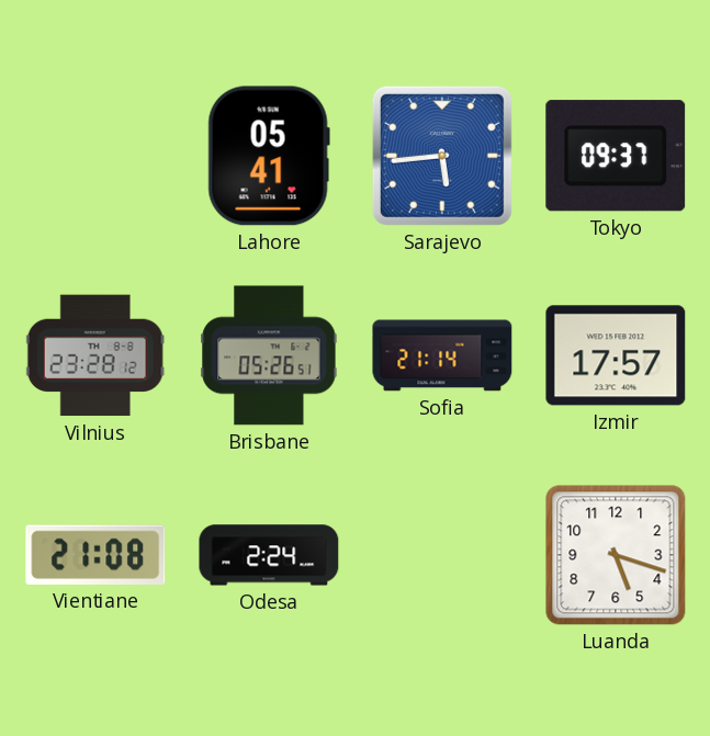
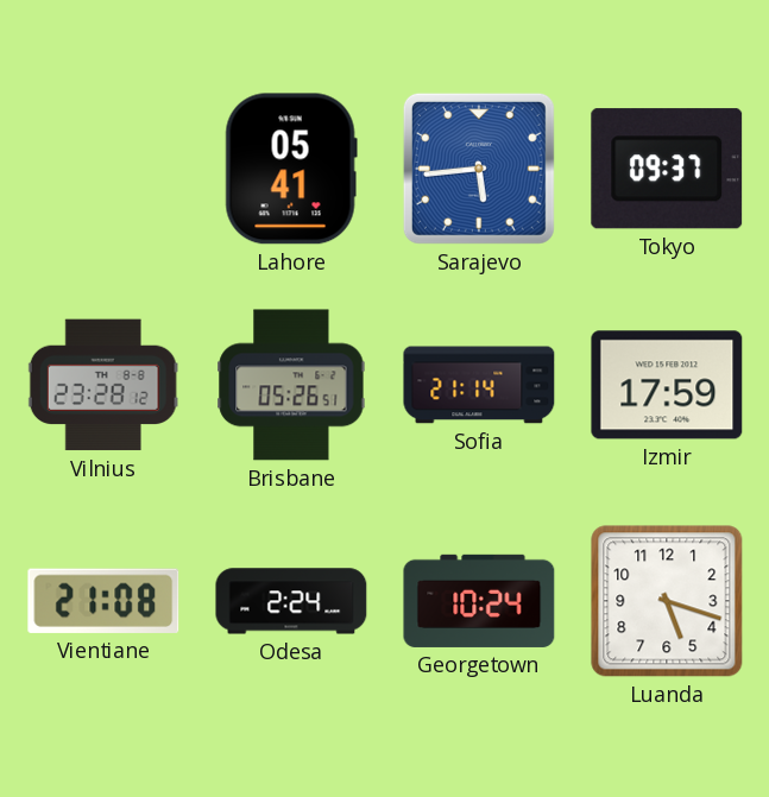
Izmir: 17:57 -> 17:59
Georgetown: none -> 10:24
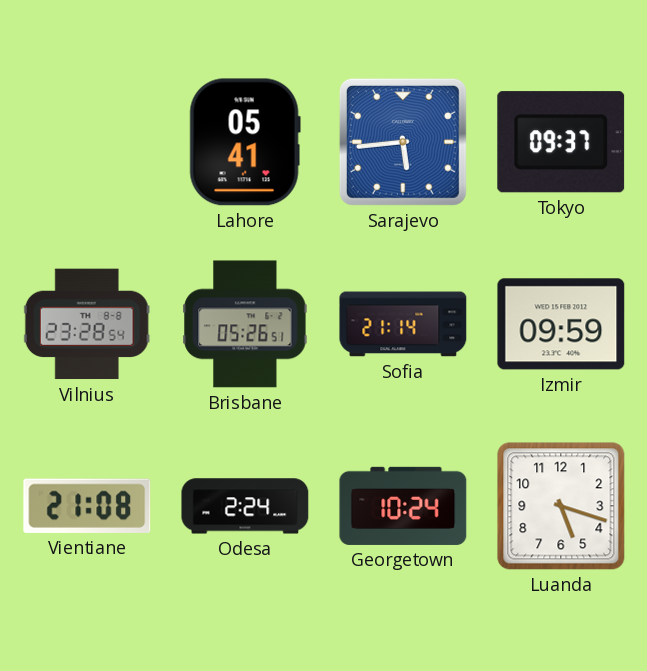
Vilnius: 23:28:12 -> 23:28:54
Izmir: 17:59 -> 09:59
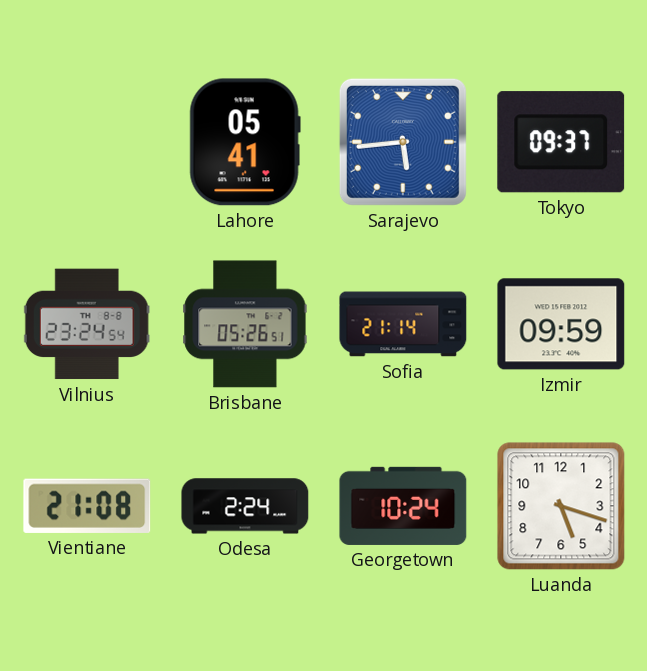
Vilnius: 23:28 -> 23:24
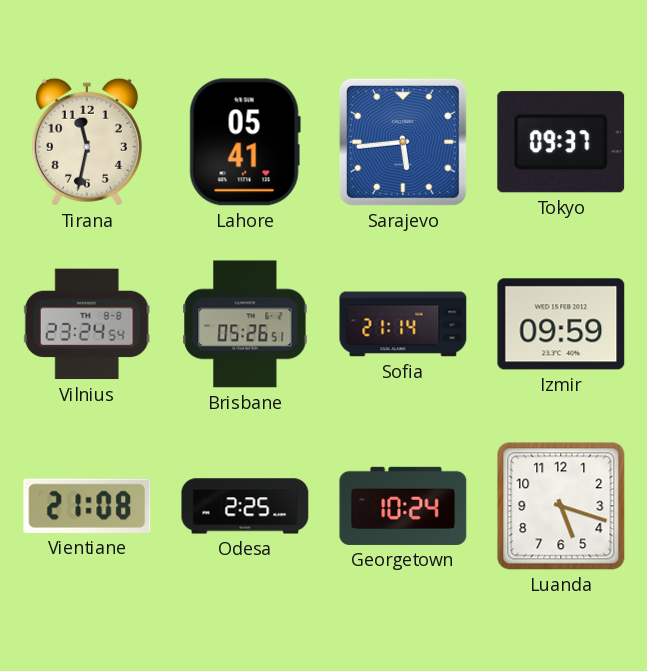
Tirana: none -> 11:32
Odesa: 2:24 -> 2:25
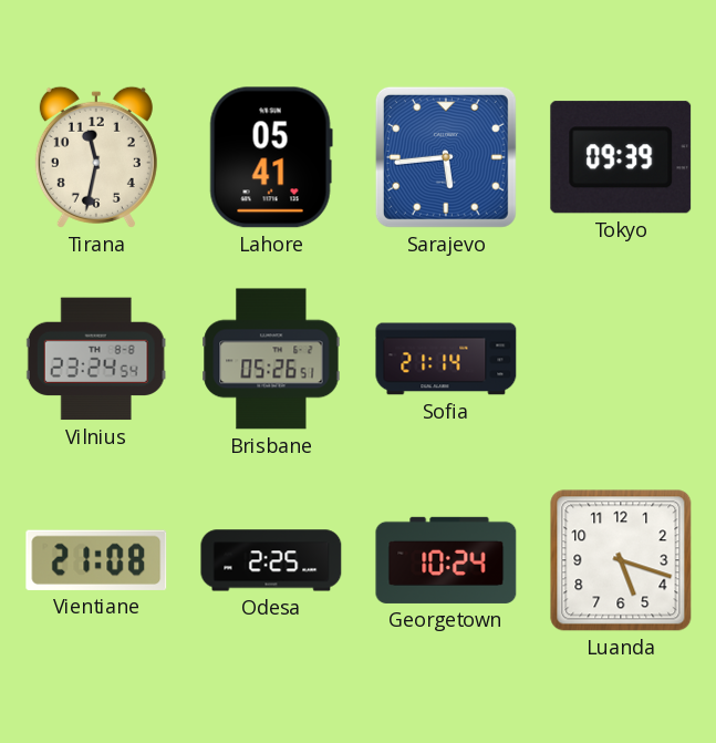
Tokyo: 09:37 -> 09:39
Izmir: 09:59 -> none
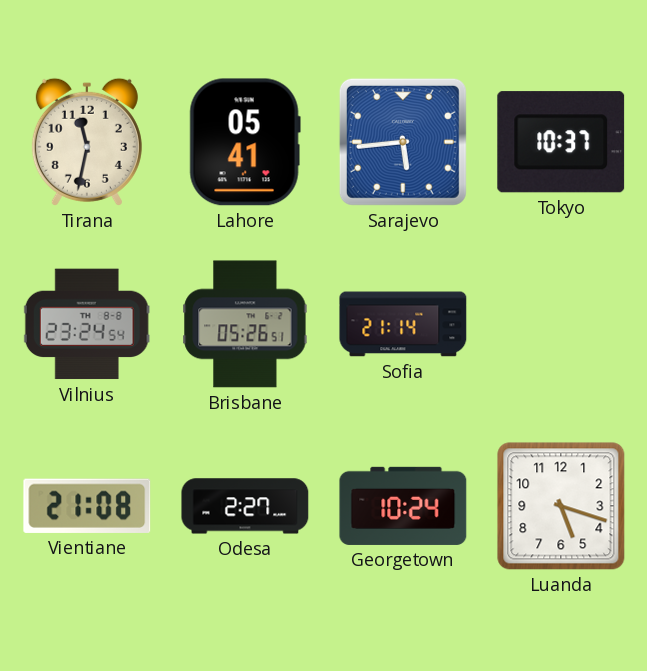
Tokyo: 09:39 -> 10:37
Odesa: 2:25 -> 2:27
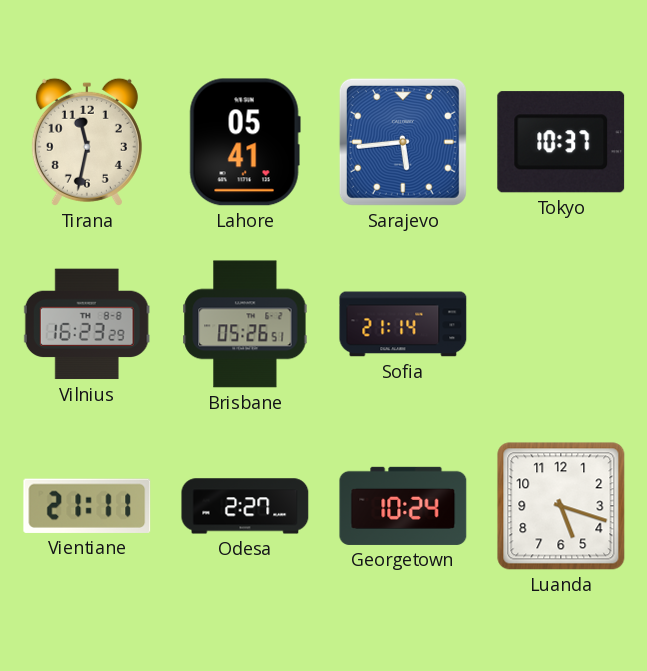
Vilnius: 23:24 -> 16:23
Vientiane: 21:08 -> 21:11
